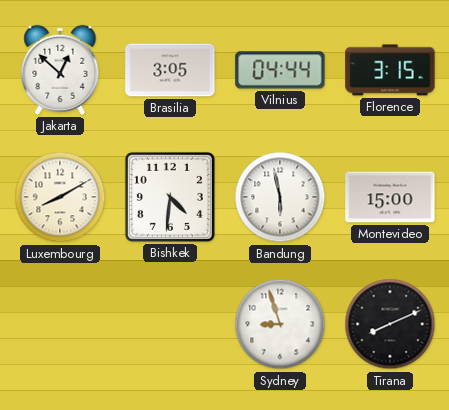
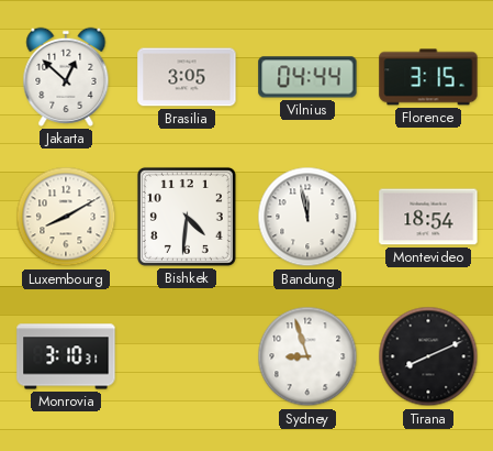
Bandung: 5:58 -> 11:58
Montevideo: 15:00 -> 18:54
Monrovia: none -> 3:10
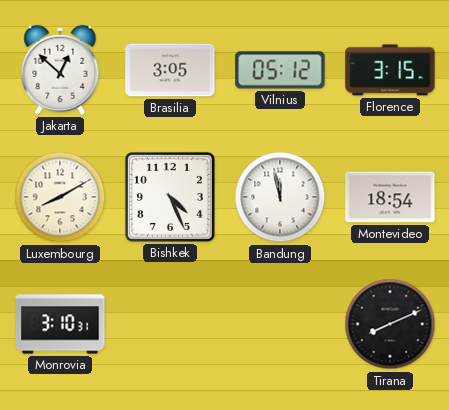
Vilnius: 04:44 -> 05:12
Bishkek: 4:31 -> 4:26
Sydney: 8:57 -> none
